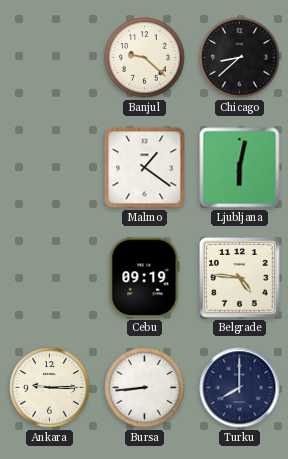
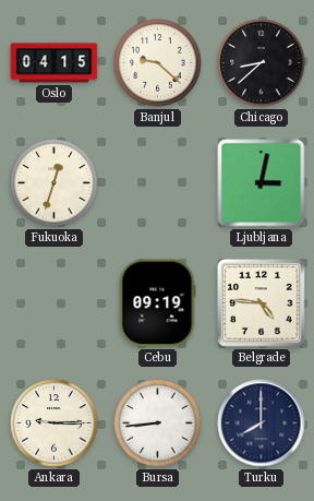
Oslo: none -> 04:15
Fukuoka: none -> 12:33
Malmo: 1:21 -> none
Ljubljana: 6:02 -> 3:02
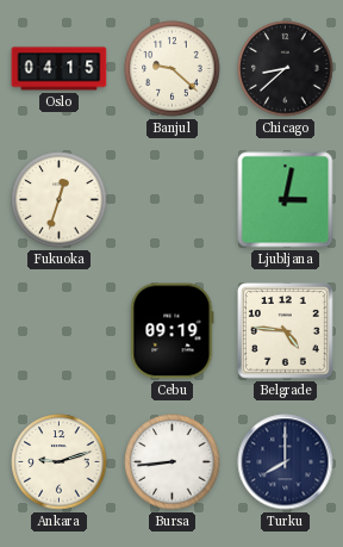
Ankara: 9:15 -> 9:12
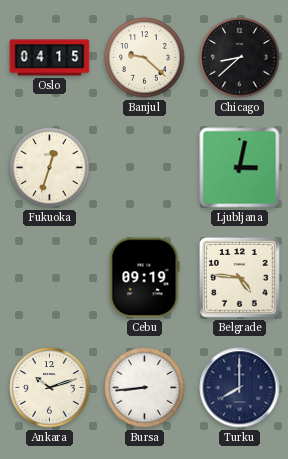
Ankara: 9:12 -> 10:12
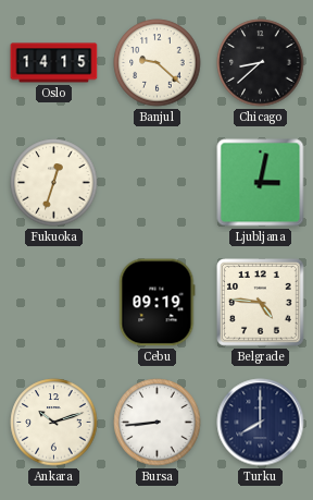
Oslo: 04:15 -> 14:15
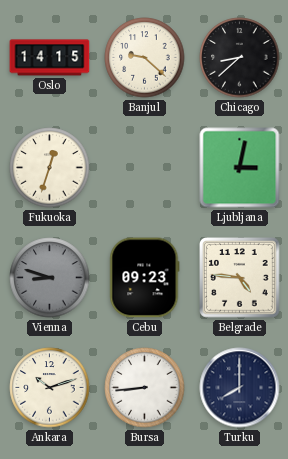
Vienna: none -> 8:48
Cebu: 09:19 -> 09:23
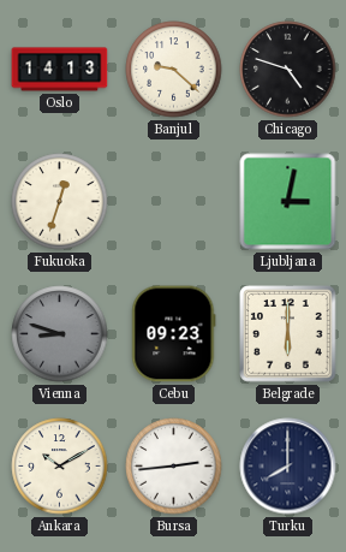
Oslo: 14:15 -> 14:13
Chicago: 8:38 -> 4:48
Belgrade: 4:46 -> 6:00
Ankara: 10:12 -> 10:10
Bursa: 8:44 -> 2:44
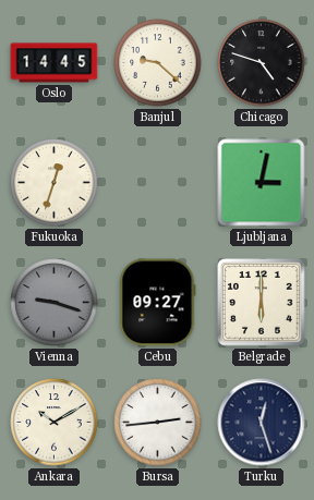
Oslo: 14:13 -> 14:45
Vienna: 8:48 -> 9:18
Cebu: 09:23 -> 09:27
Turku: 8:00 -> 12:27
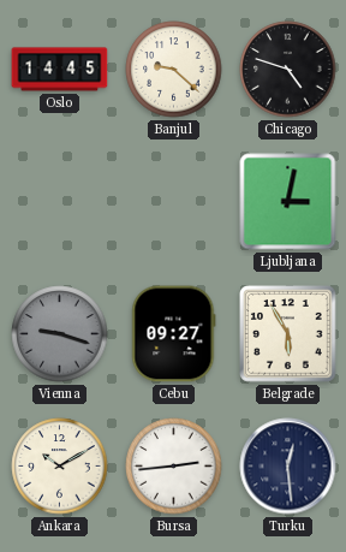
Fukuoka: 12:33 -> none
Belgrade: 6:00 -> 5:55
Turku: 12:27 -> 12:29
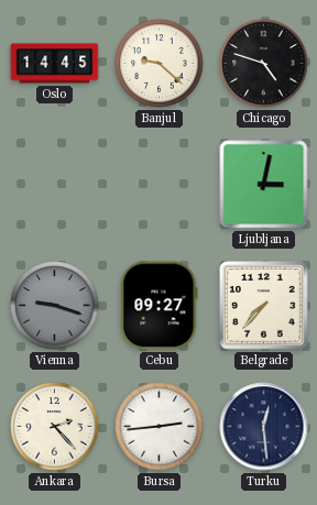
Belgrade: 5:55 -> 7:37
Ankara: 10:10 -> 2:23
